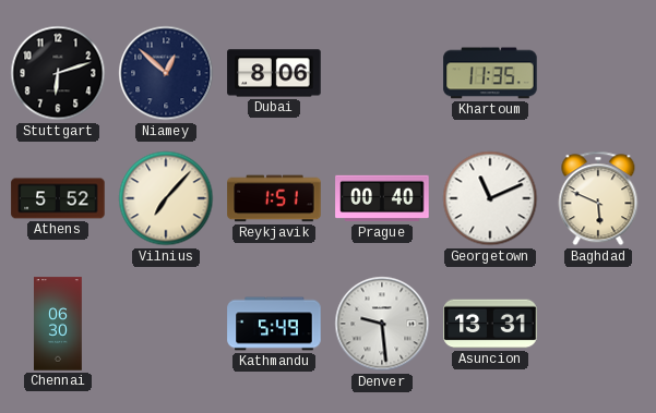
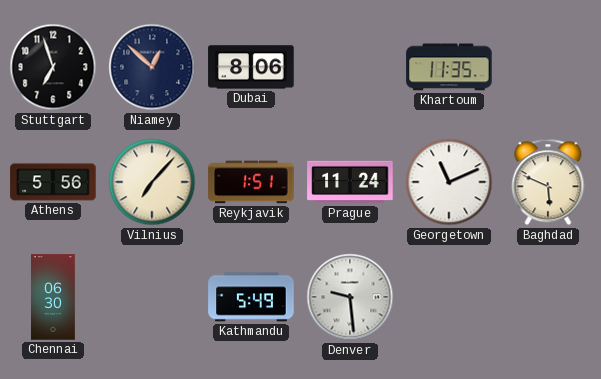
Stuttgart: 6:12 -> 6:57
Athens: 5:52 -> 5:56
Prague: 00:40 -> 11:24
Asuncion: 13:31 -> none
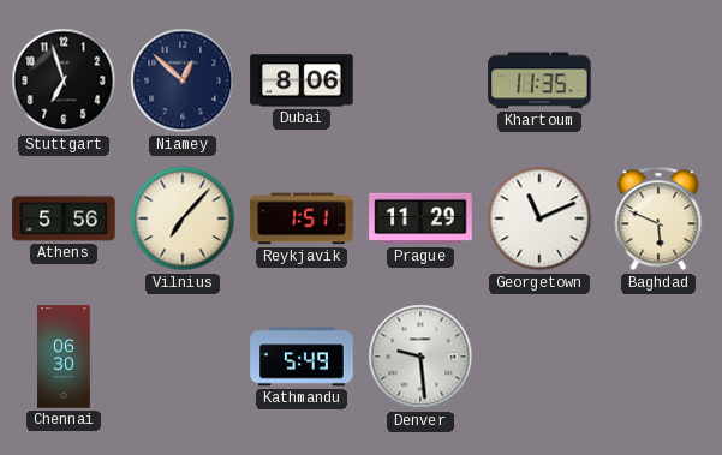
Prague: 11:24 -> 11:29
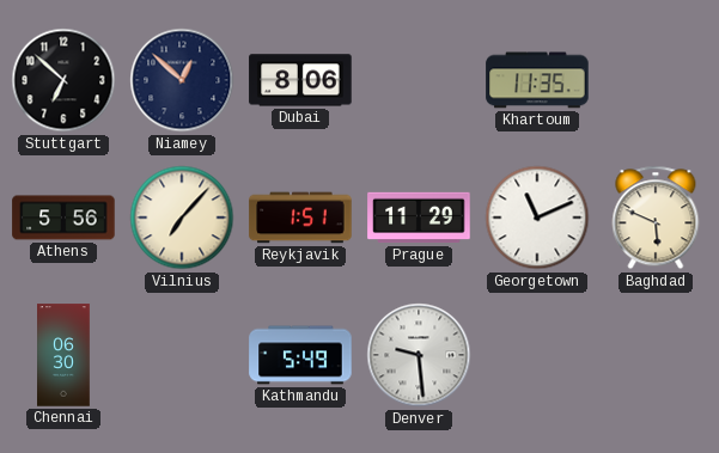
Stuttgart: 6:57 -> 6:52
